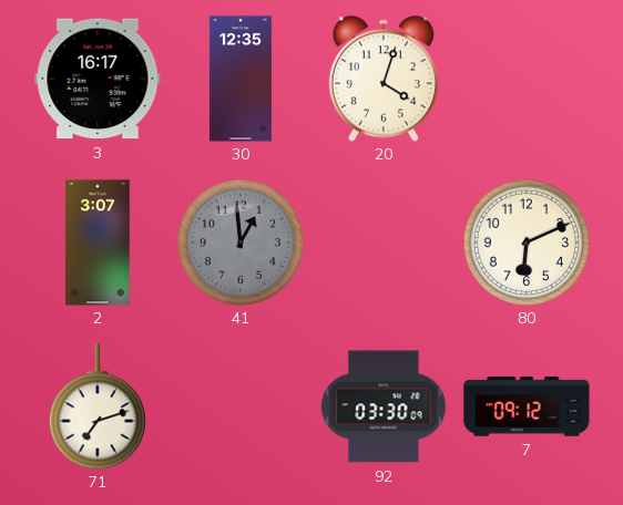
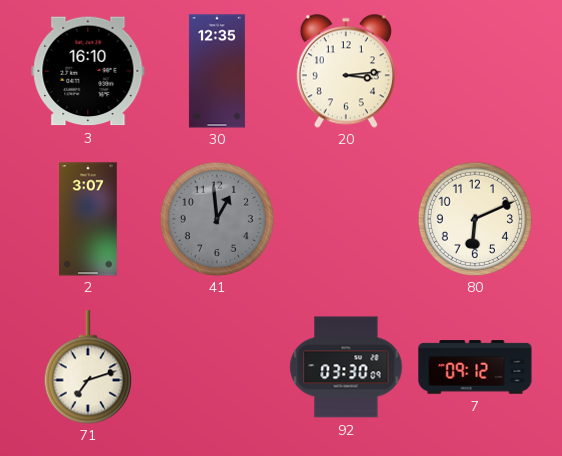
3: 16:17 -> 16:10
20: 4:03 -> 3:14
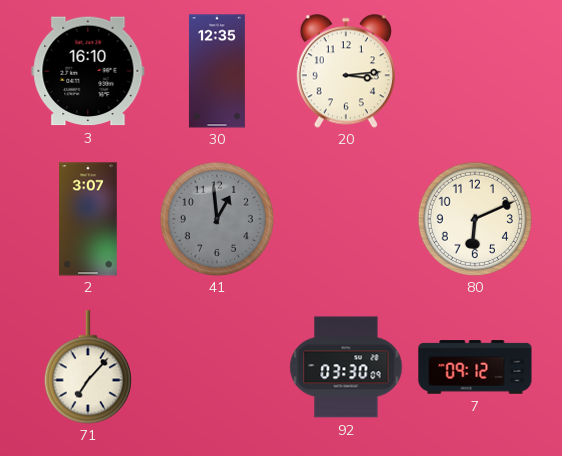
71: 7:12 -> 7:07
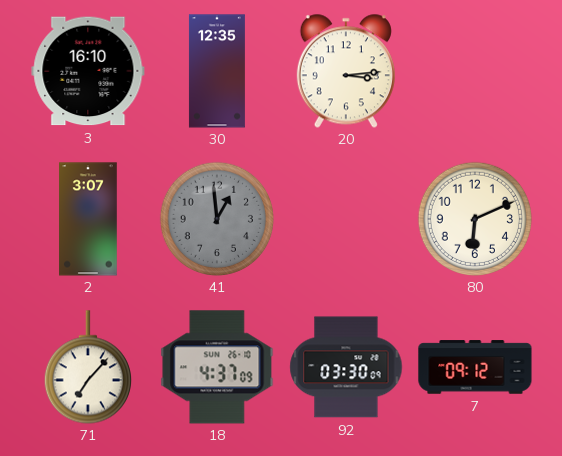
18: none -> 4:37
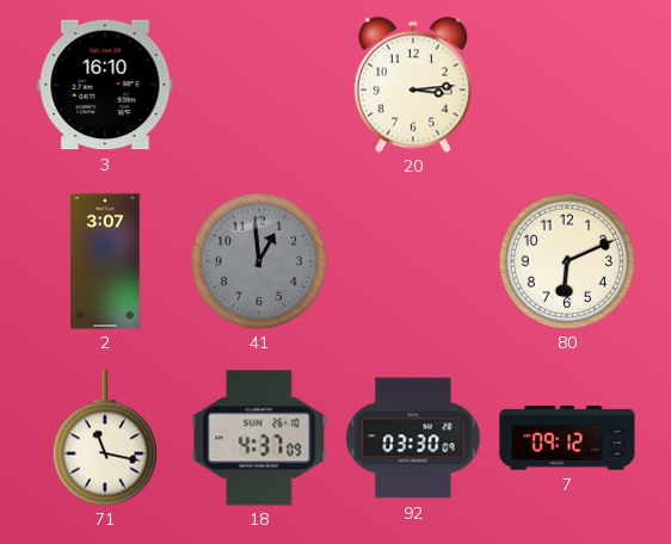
30: 12:35 -> none
71: 7:07 -> 11:17
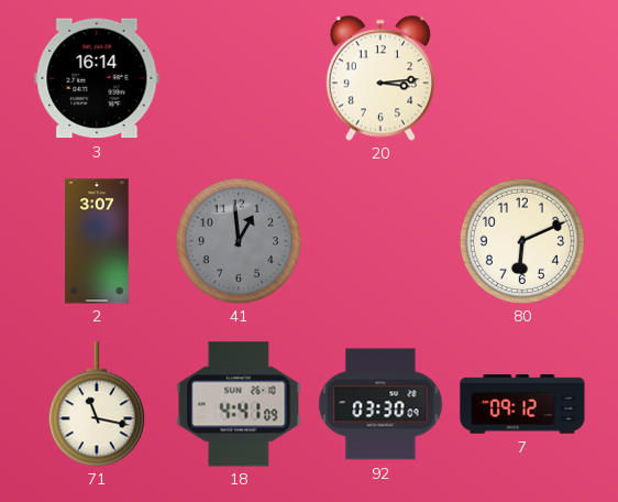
3: 16:10 -> 16:14
18: 4:37 -> 4:41
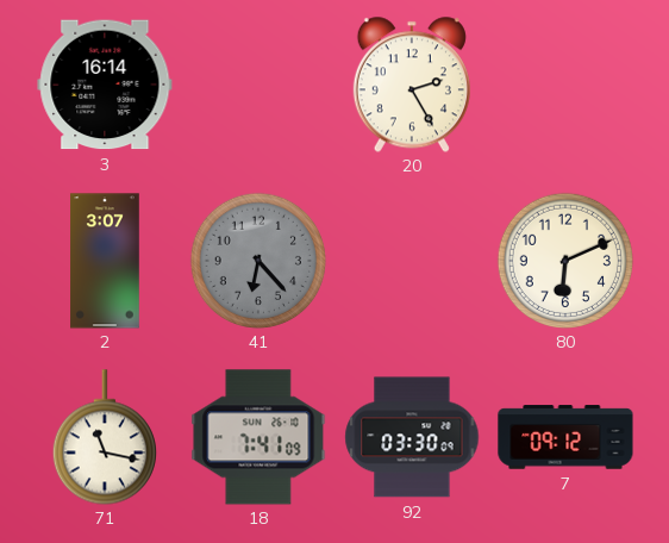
20: 3:14 -> 2:25
41: 12:59 -> 6:23
18: 4:41 -> 7:41
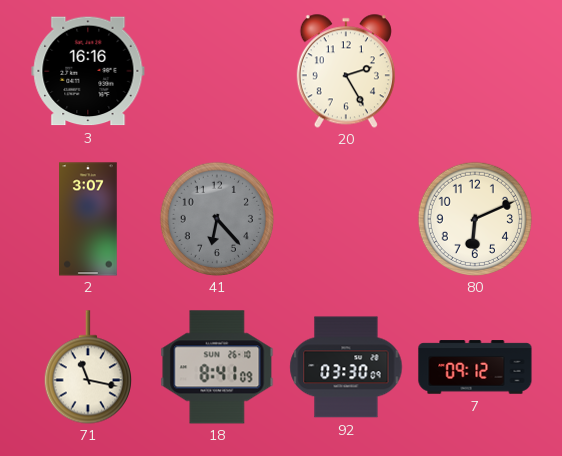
3: 16:14 -> 16:16
18: 7:41 -> 8:41
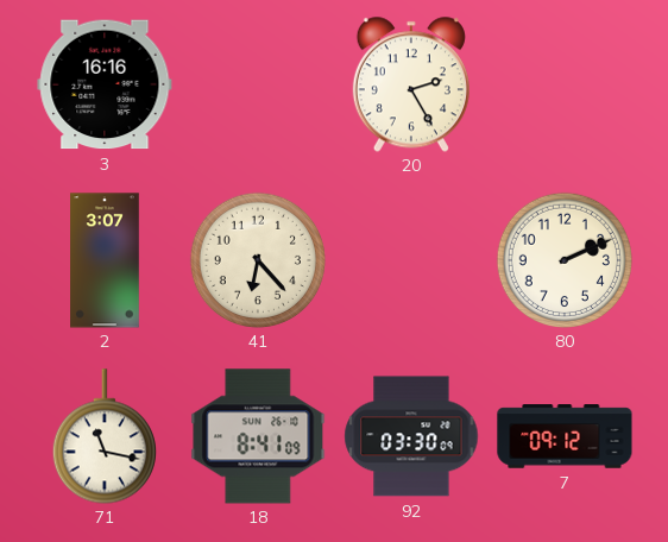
41 dial: grey -> cream
80: 6:11 -> 2:11
